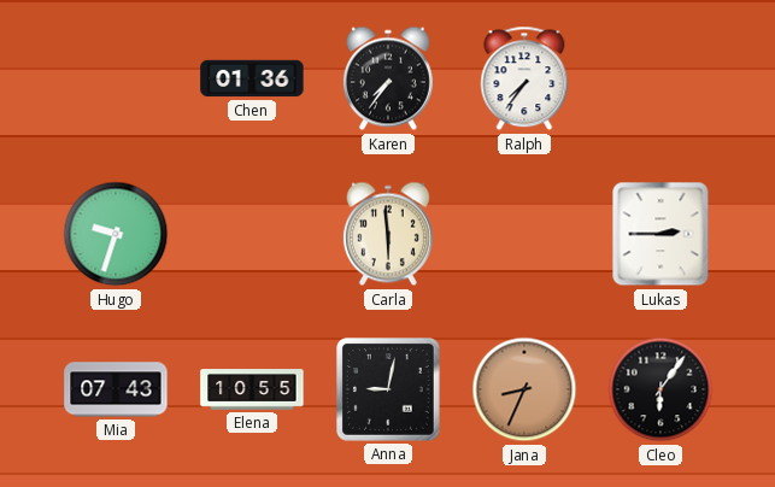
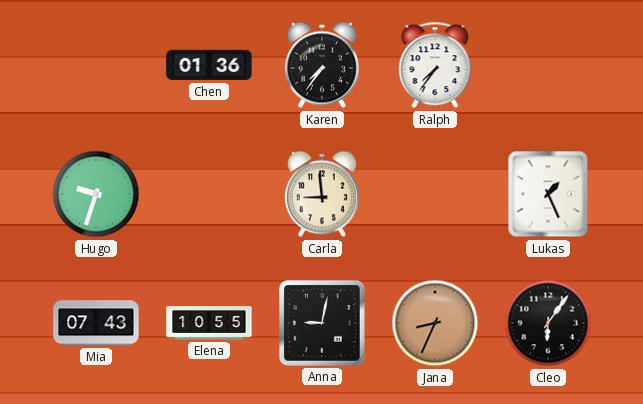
Carla: 5:59 -> 8:59
Lukas: 2:45 -> 1:26
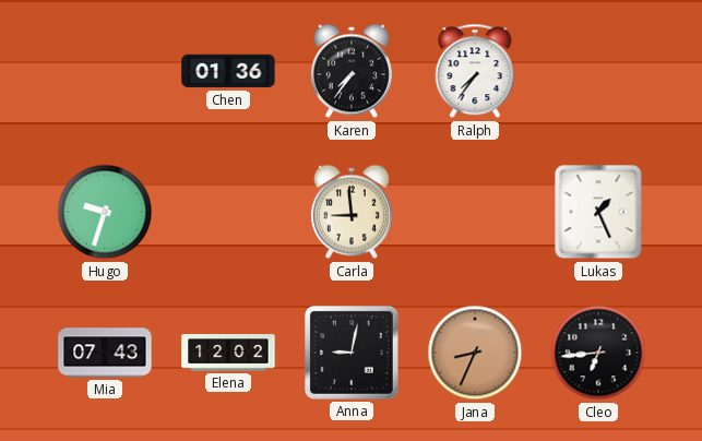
Elena: 10:55 -> 12:02
Cleo: 6:06 -> 6:44
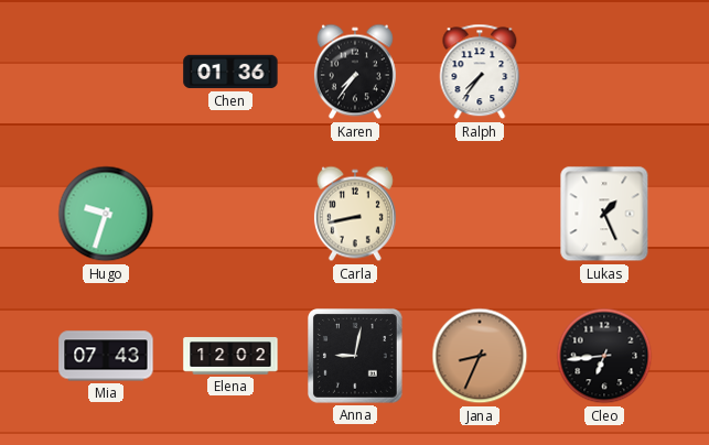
Carla: 8:59 -> 8:43
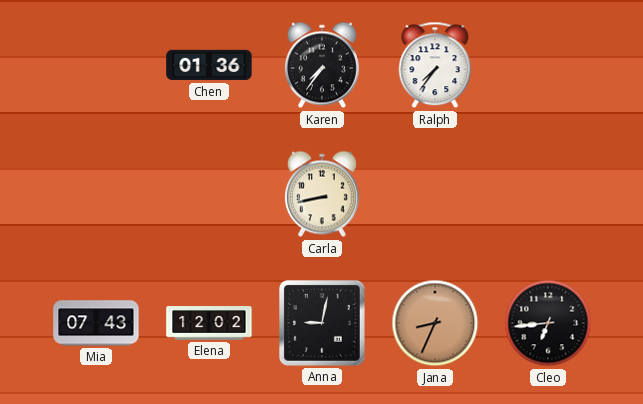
Hugo: 9:33 -> none
Lukas: 1:26 -> none
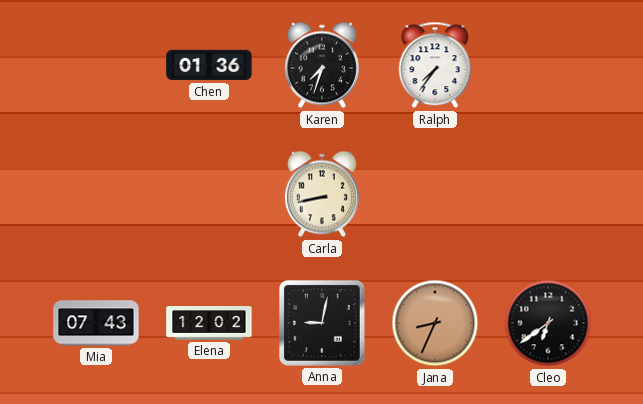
Karen: 7:36 -> 7:33
Cleo: 6:44 -> 6:39
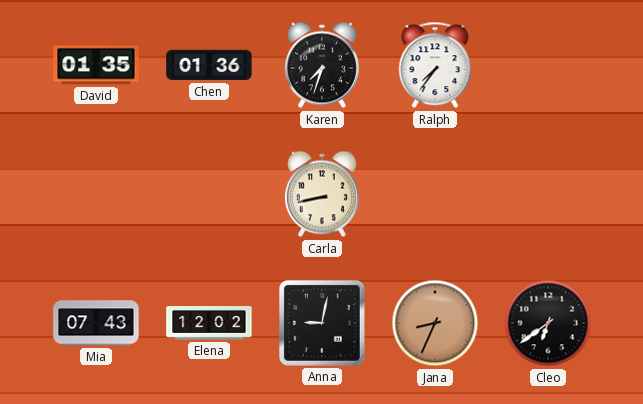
David: none -> 01:35
